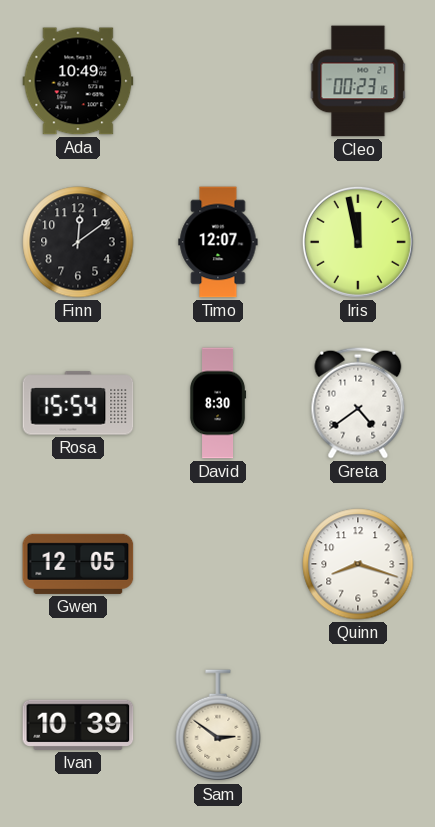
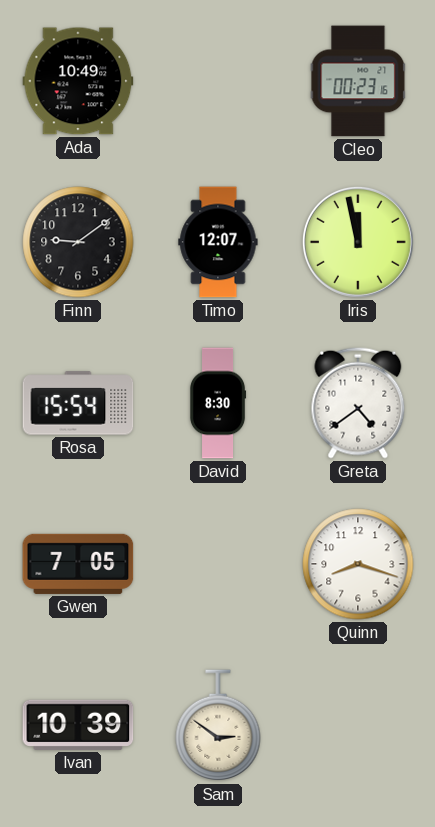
Finn: 12:09 -> 9:09
Gwen: 12:05 -> 7:05
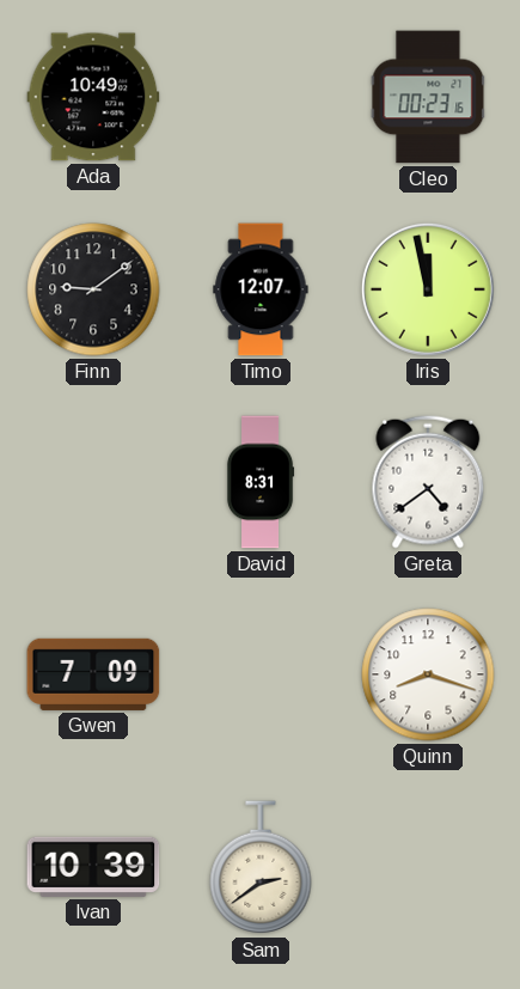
Rosa: 15:54 -> none
David: 8:30 -> 8:31
Gwen: 7:05 -> 7:09
Sam: 2:51 -> 2:39
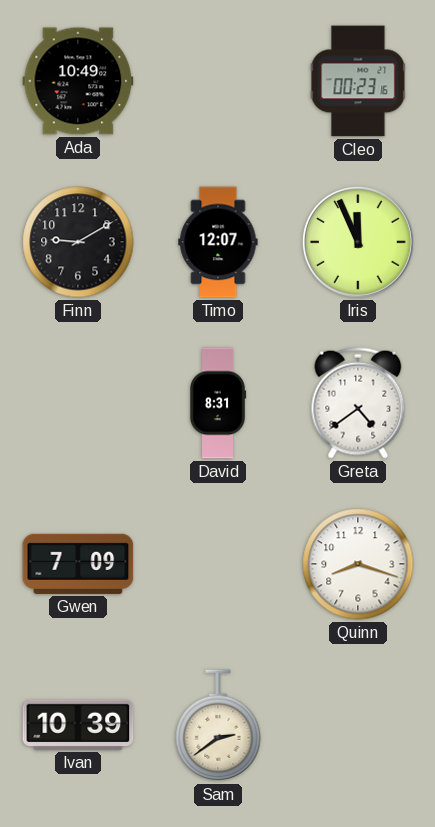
Finn: 9:09 -> 9:10
Iris: 11:58 -> 11:56
